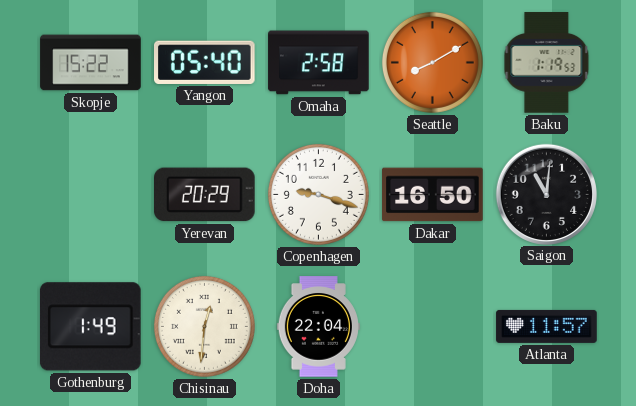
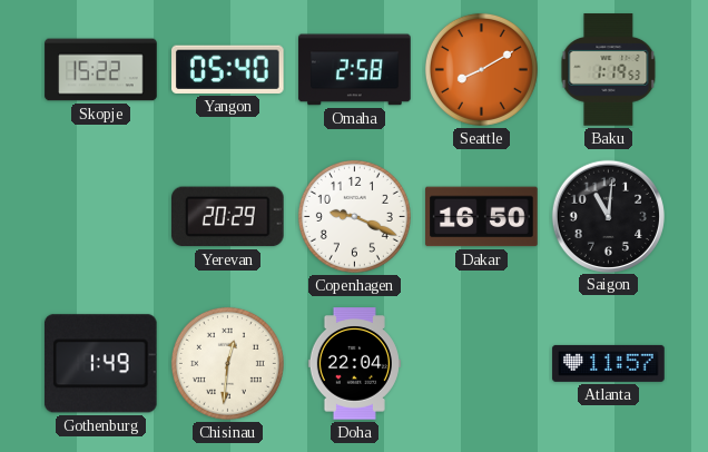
Copenhagen: 9:18 -> 9:19
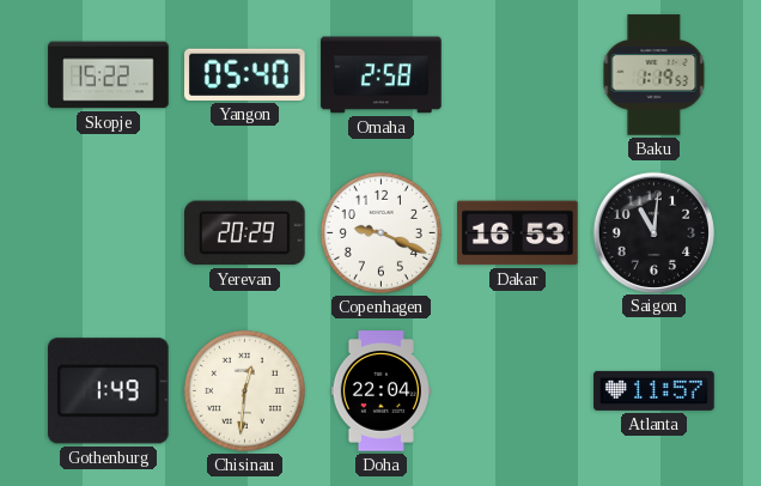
Seattle: 8:10 -> none
Dakar: 16:50 -> 16:53
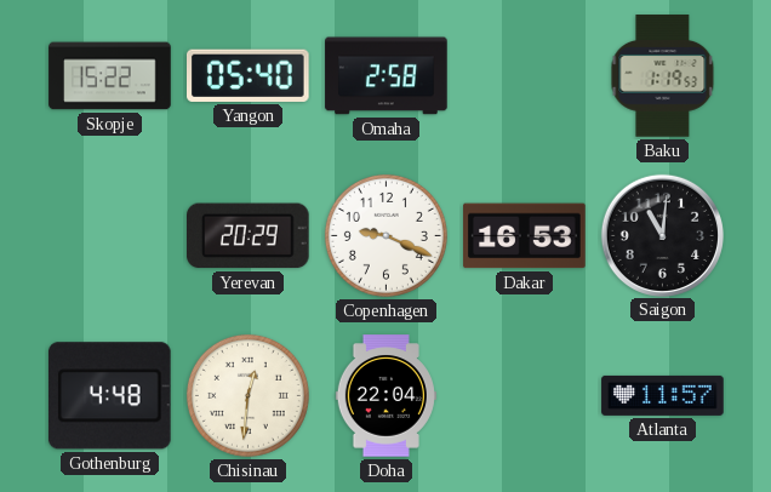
Gothenburg: 1:49 -> 4:48
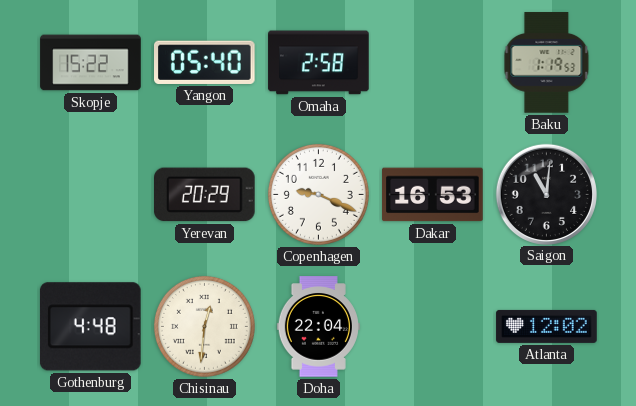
Atlanta: 11:57 -> 12:02
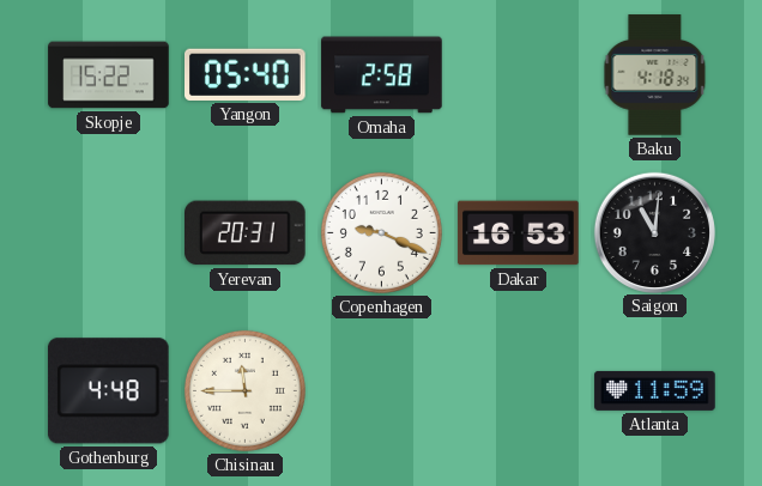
Baku: 1:19 -> 4:18
Yerevan: 20:29 -> 20:31
Chisinau: 12:31 -> 11:45
Doha: 22:04 -> none
Atlanta: 12:02 -> 11:59
